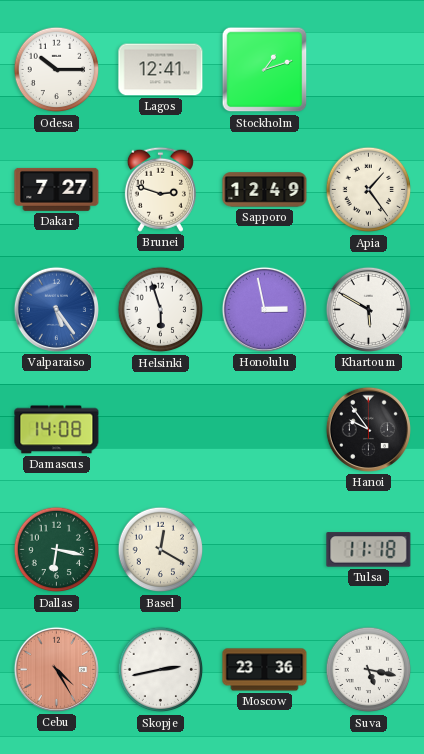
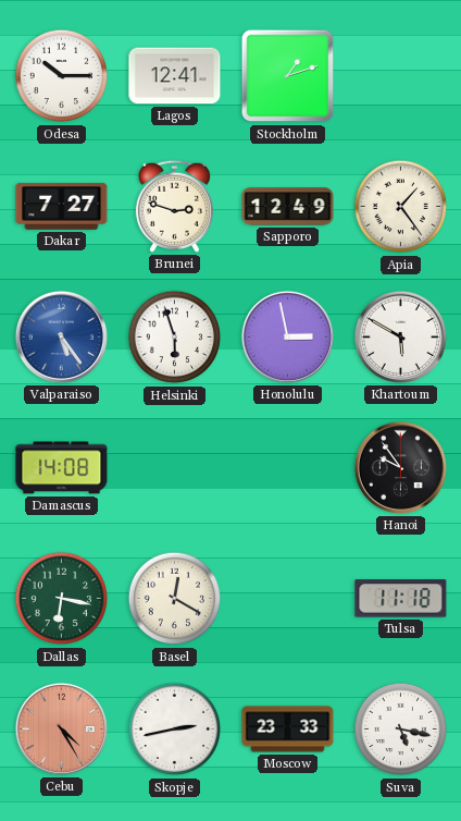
Moscow: 23:36 -> 23:33
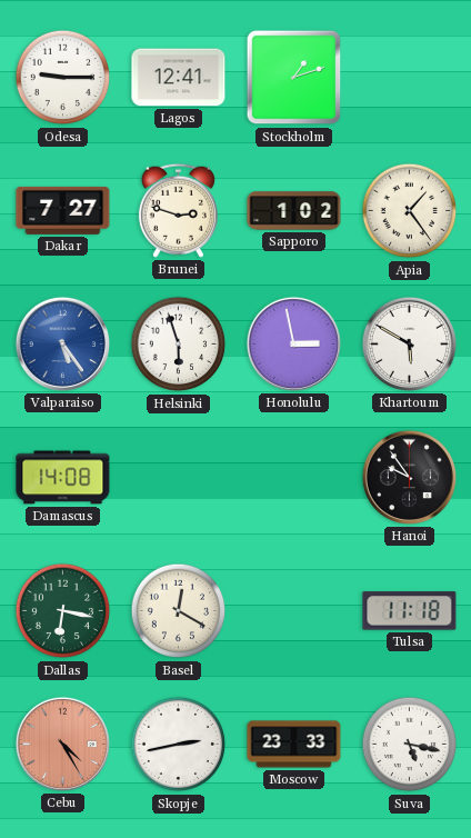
Odesa: 10:15 -> 9:15
Sapporo: 12:49 -> 1:02
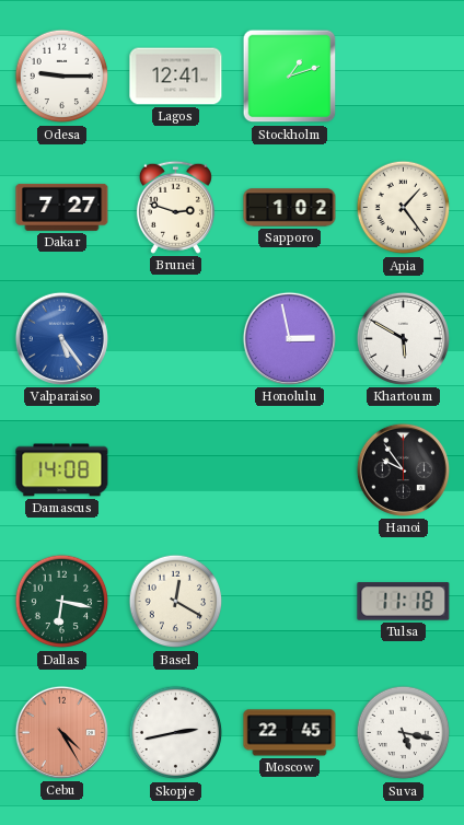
Helsinki: 5:57 -> none
Moscow: 23:33 -> 22:45
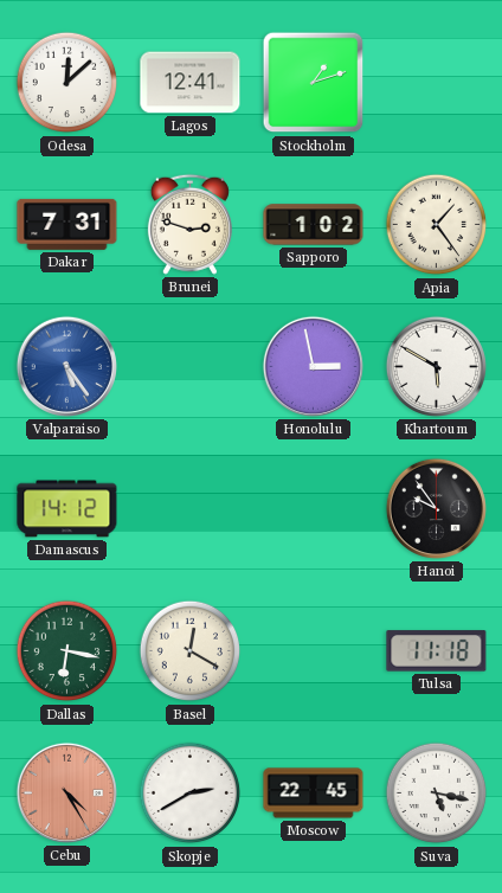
Odesa: 9:15 -> 12:08
Dakar: 7:27 -> 7:31
Damascus: 14:08 -> 14:12
Skopje: 2:43 -> 2:40
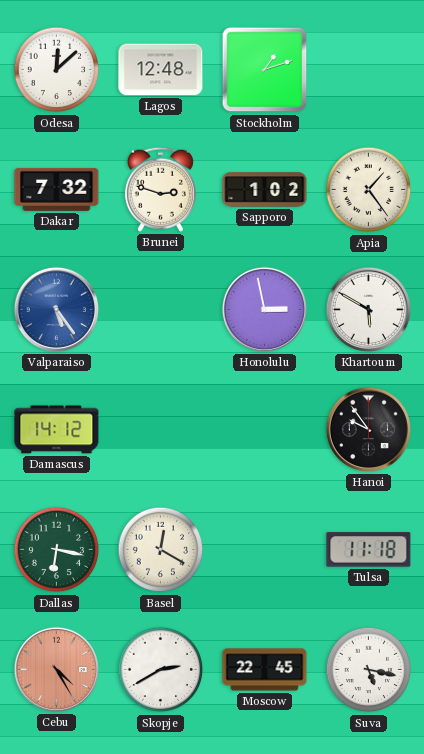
Lagos: 12:41 -> 12:48
Dakar: 7:31 -> 7:32
